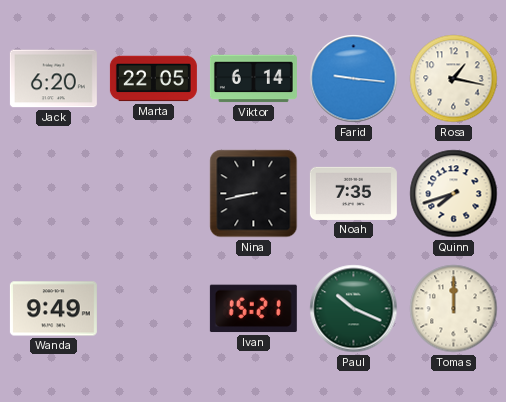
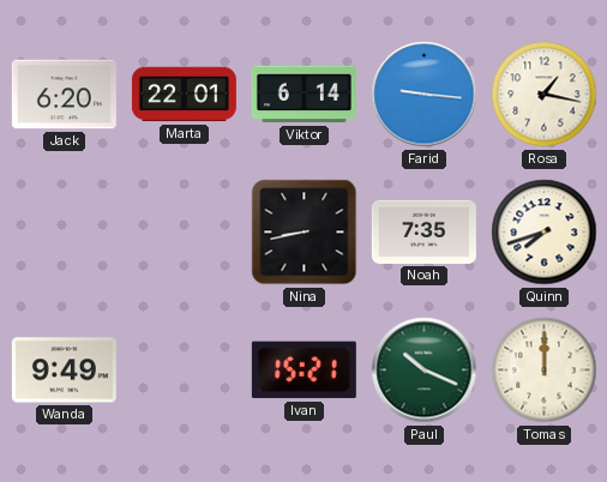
Marta: 22:05 -> 22:01
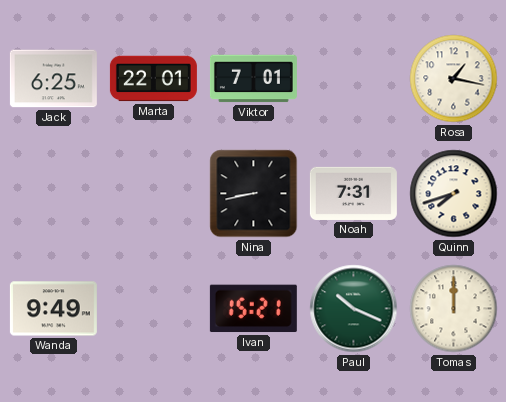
Jack: 6:20 -> 6:25
Viktor: 6:14 -> 7:01
Farid: 9:16 -> none
Noah: 7:35 -> 7:31
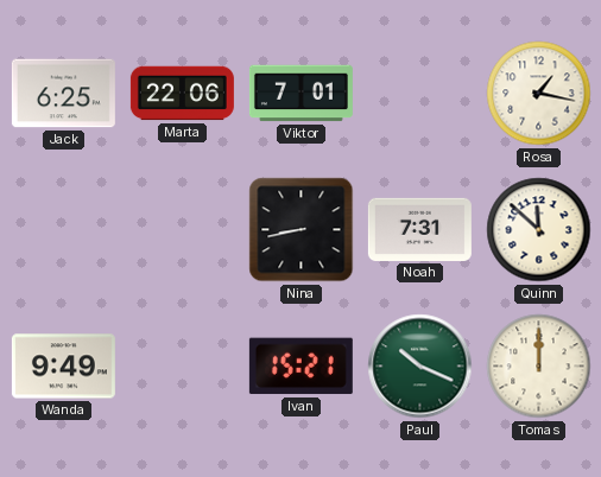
Marta: 22:01 -> 22:06
Quinn: 7:42 -> 11:52
